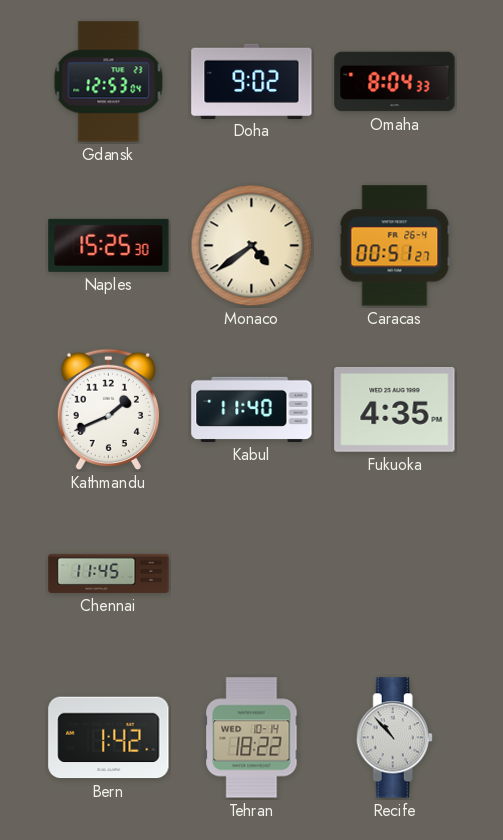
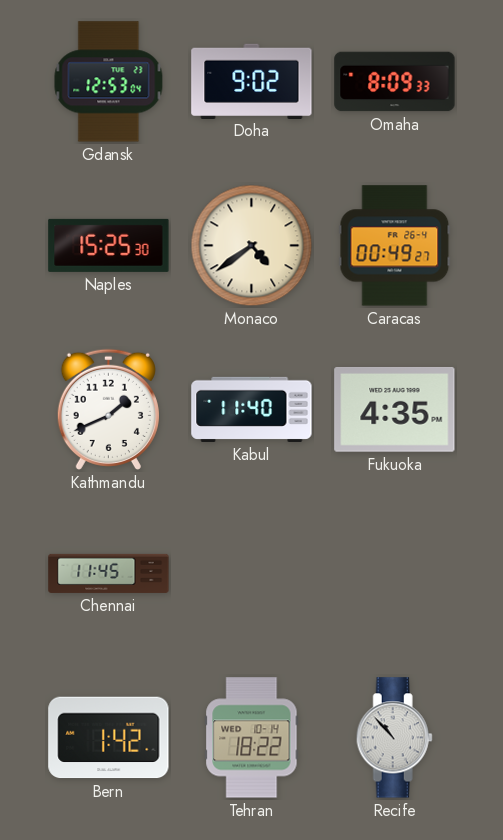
Omaha: 8:04 -> 8:09
Caracas: 00:51 -> 00:49
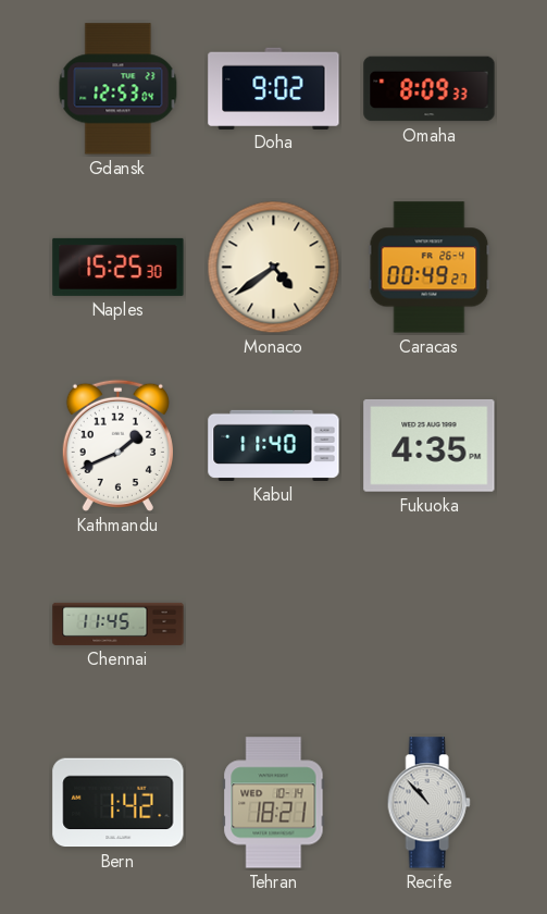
Tehran: 18:22 -> 18:21
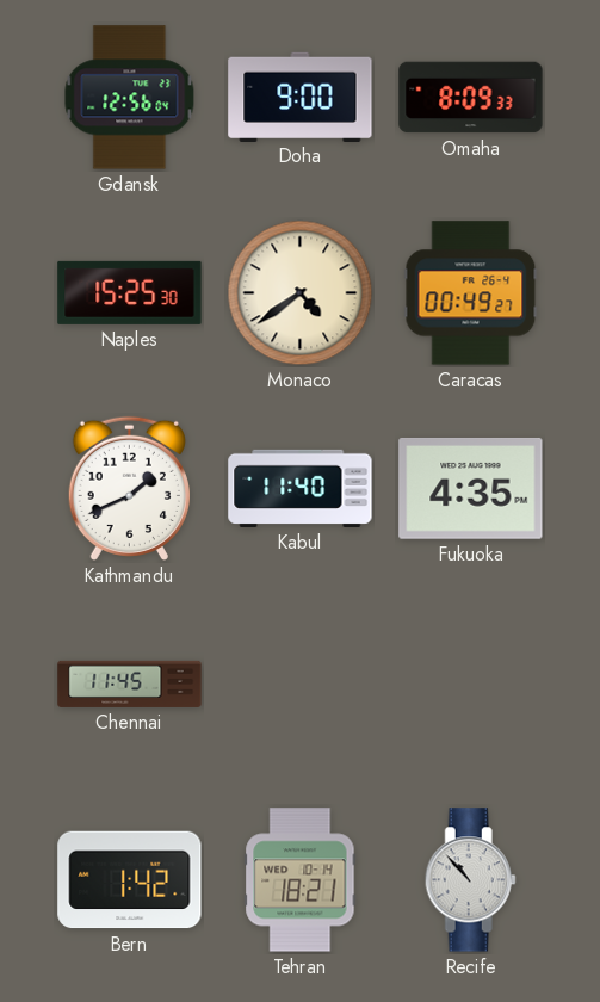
Gdansk: 12:53 -> 12:56
Doha: 9:02 -> 9:00
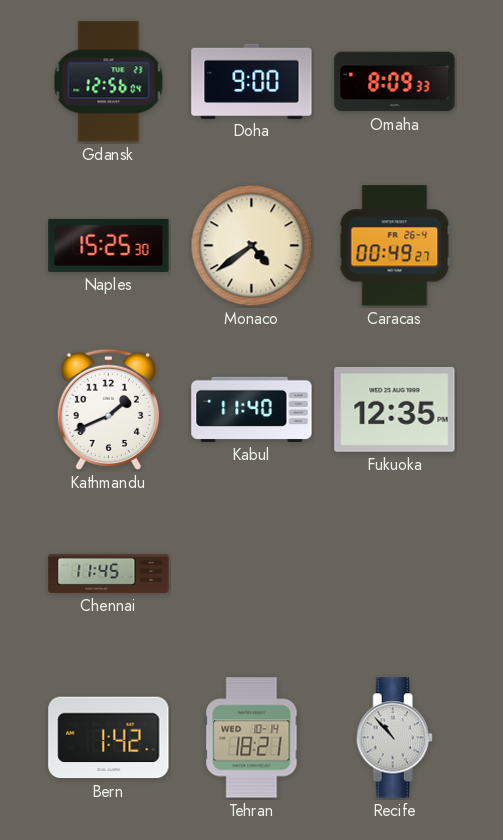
Fukuoka: 4:35 -> 12:35
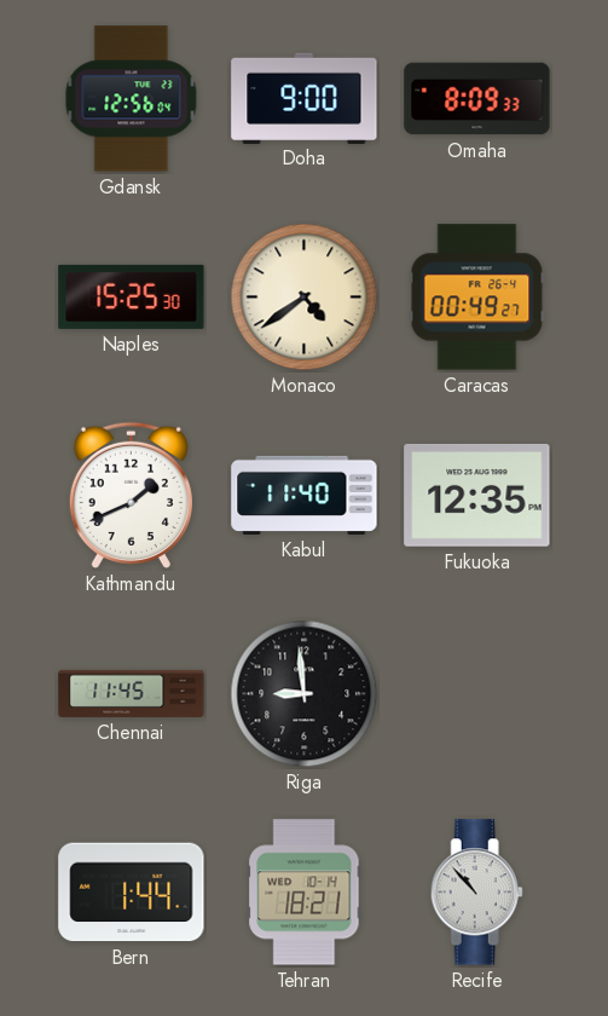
Riga: none -> 8:59
Bern: 1:42 -> 1:44
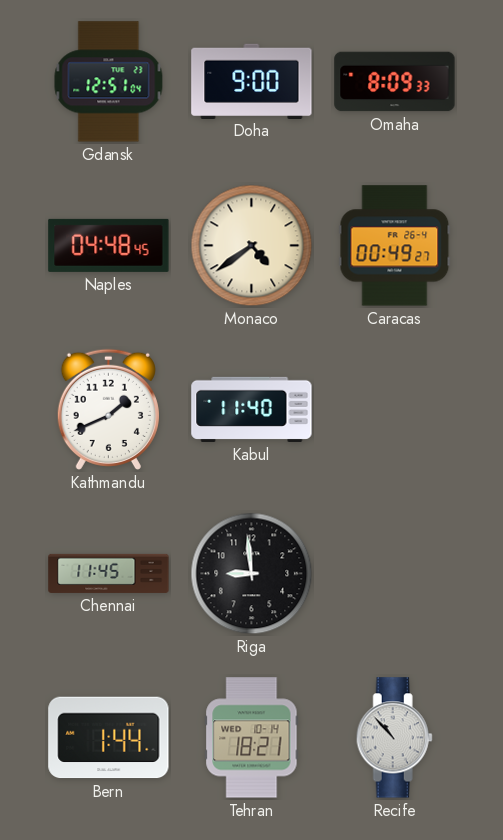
Gdansk: 12:56 -> 12:51
Naples: 15:25 -> 04:48
Fukuoka: 12:35 -> none
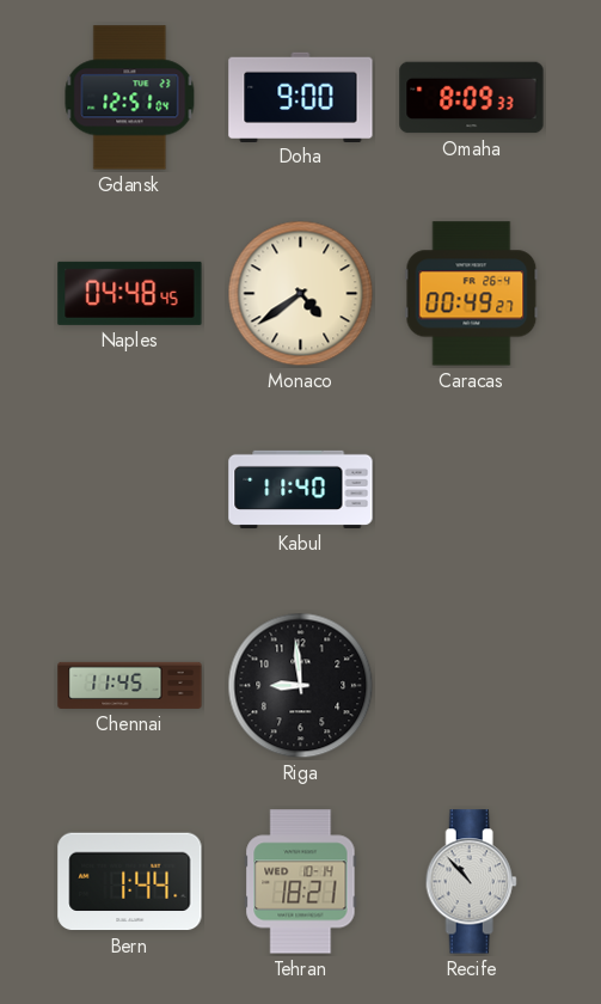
Kathmandu: 1:41 -> none
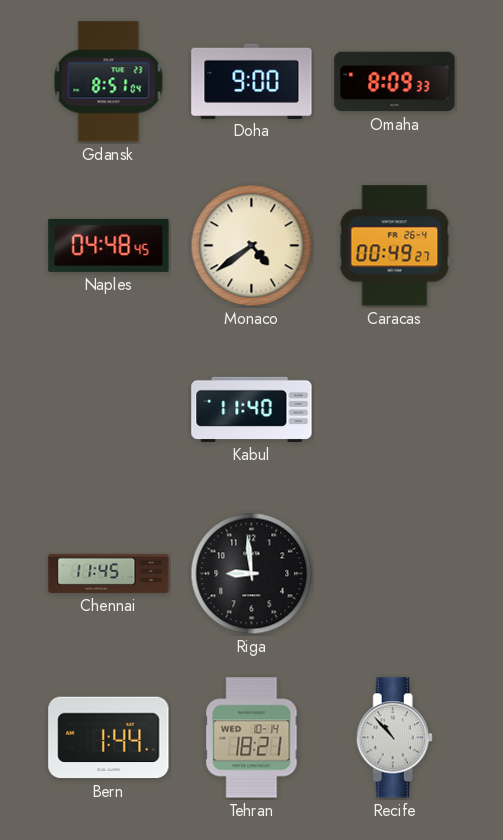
Gdansk: 12:51 -> 8:51
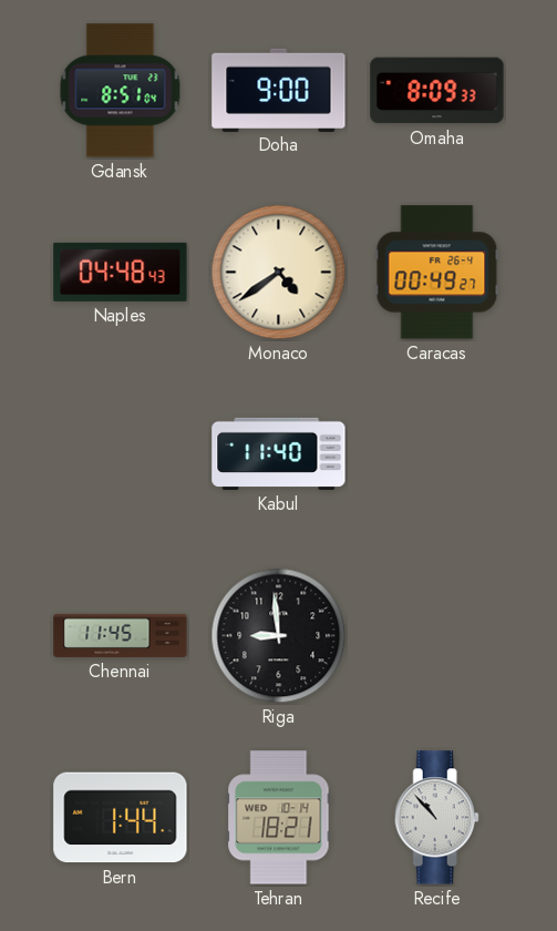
Naples: 04:48:45 -> 04:48:43
